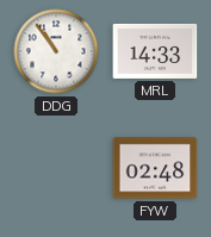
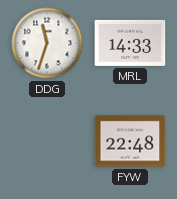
DDG: 10:54 -> 11:33
FYW: 02:48 -> 22:48
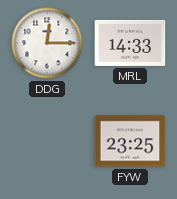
DDG: 11:33 -> 12:15
FYW: 22:48 -> 23:25
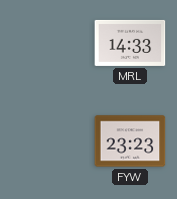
DDG: 12:15 -> none
FYW: 23:25 -> 23:23
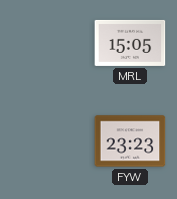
MRL: 14:33 -> 15:05
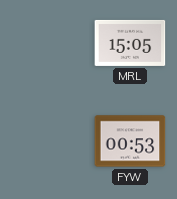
FYW: 23:23 -> 00:53
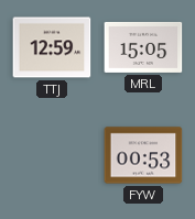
TTJ: none -> 12:59
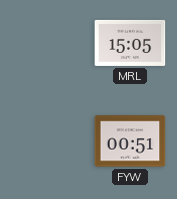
TTJ: 12:59 -> none
FYW: 00:53 -> 00:51
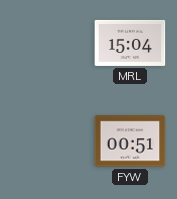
MRL: 15:05 -> 15:04
